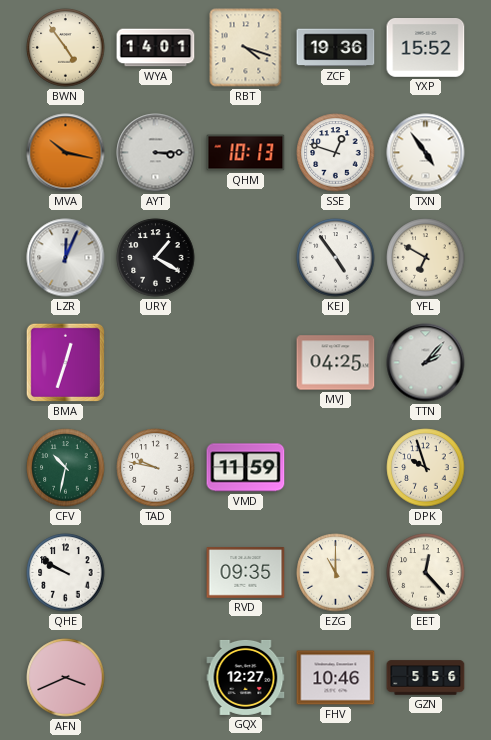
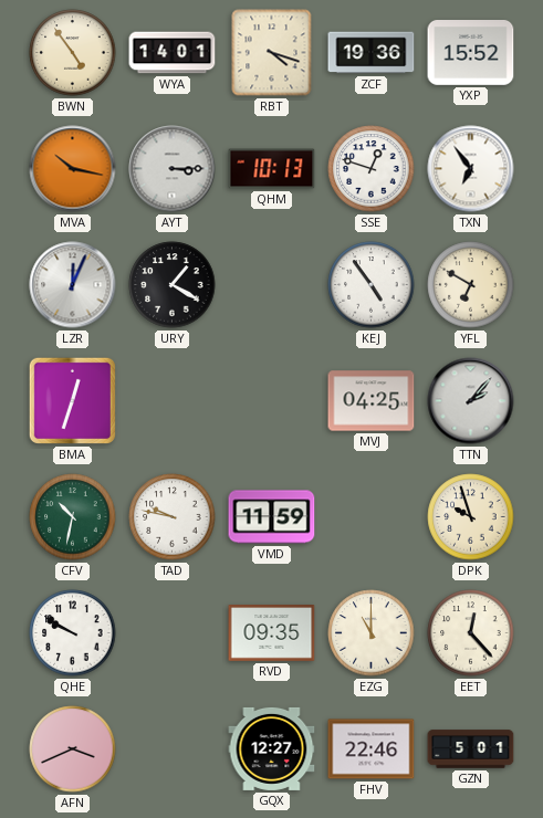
TXN: 4:54 -> 6:54
FHV: 10:46 -> 22:46
GZN: 5:56 -> 5:01
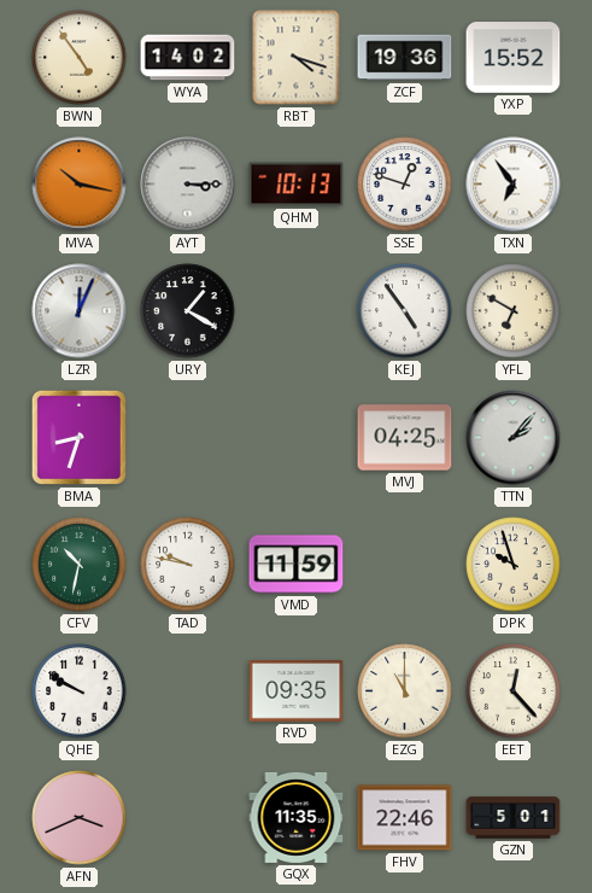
WYA: 14:01 -> 14:02
BMA: 12:33 -> 8:33
GQX: 12:27 -> 11:35
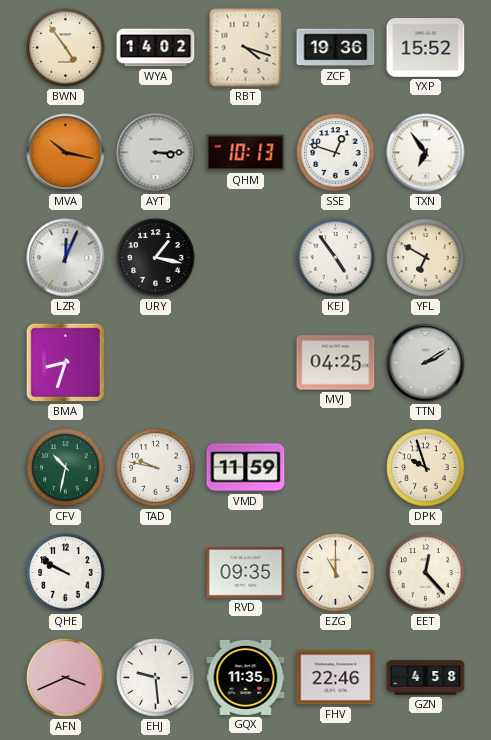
URY: 1:20 -> 1:17
TTN: 2:07 -> 2:10
EHJ: none -> 9:29
GZN: 5:01 -> 4:58
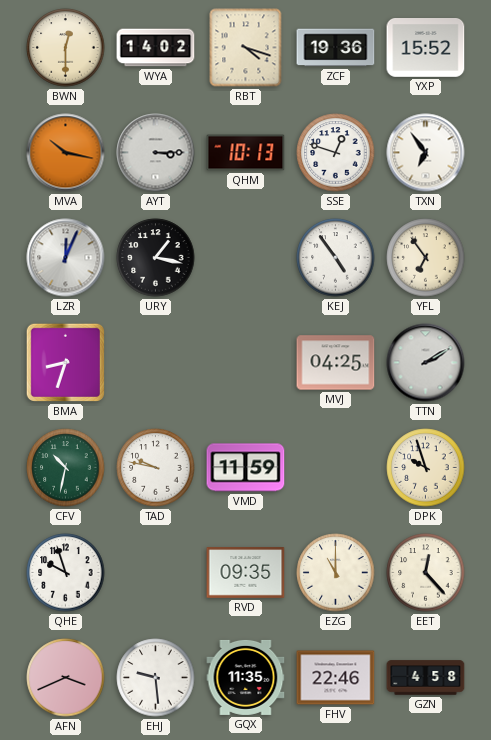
BWN: 4:54 -> 12:30
YFL: 6:50 -> 6:54
QHE: 9:50 -> 9:57
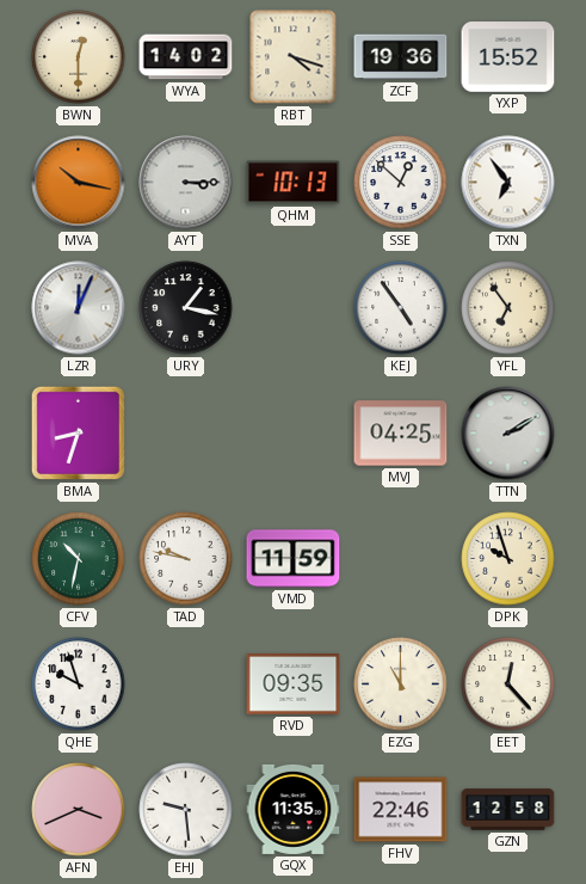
SSE: 12:48 -> 12:52
GZN: 4:58 -> 12:58
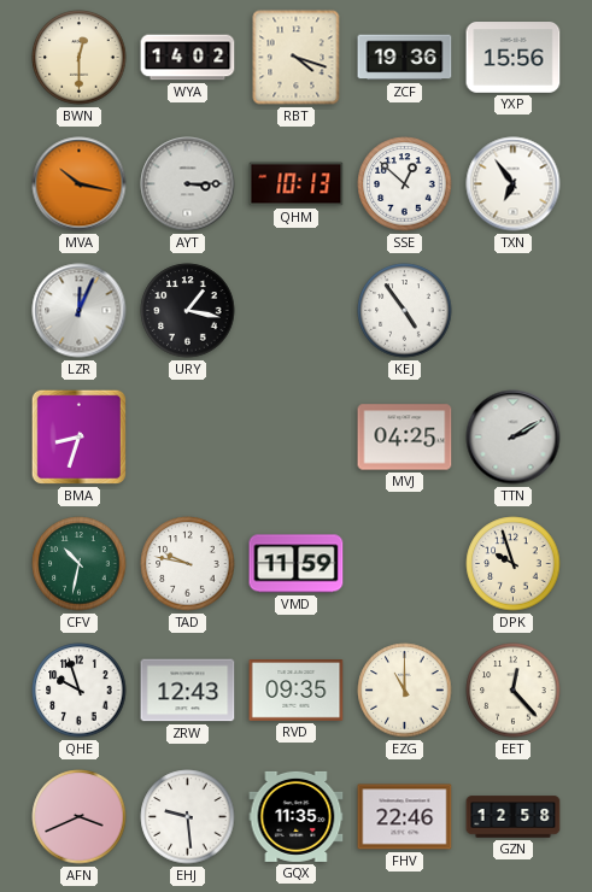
YXP: 15:52 -> 15:56
YFL: 6:54 -> none
ZRW: none -> 12:43
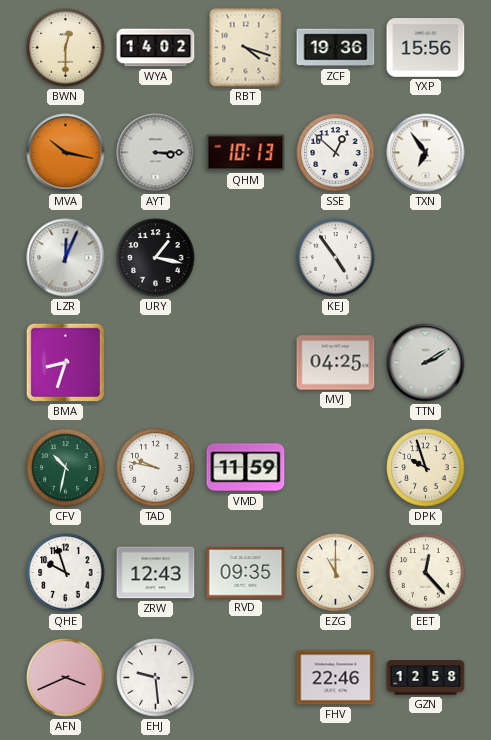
GQX: 11:35 -> none
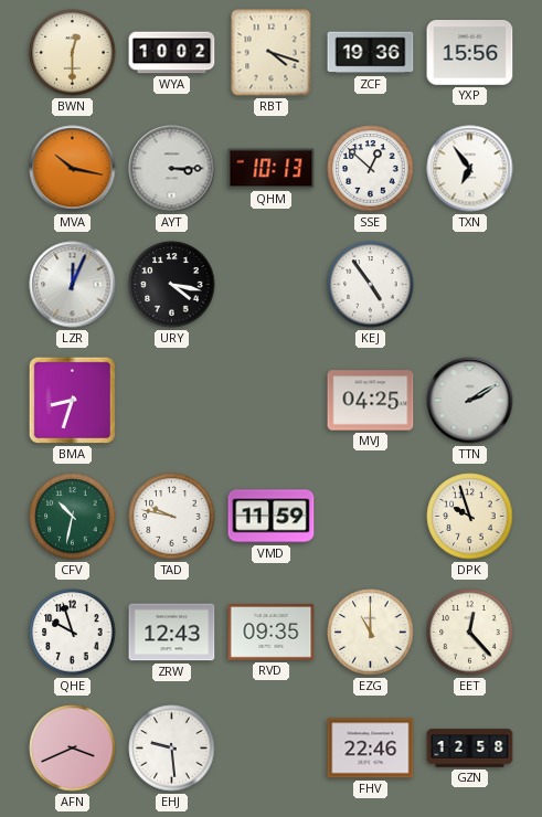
WYA: 14:02 -> 10:02
URY: 1:17 -> 4:17
